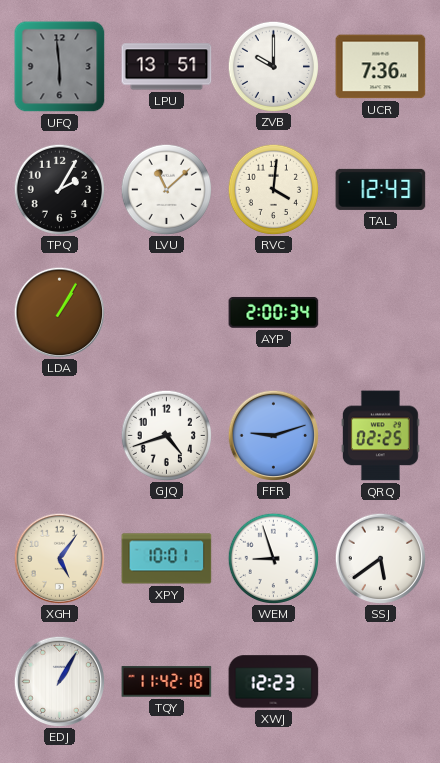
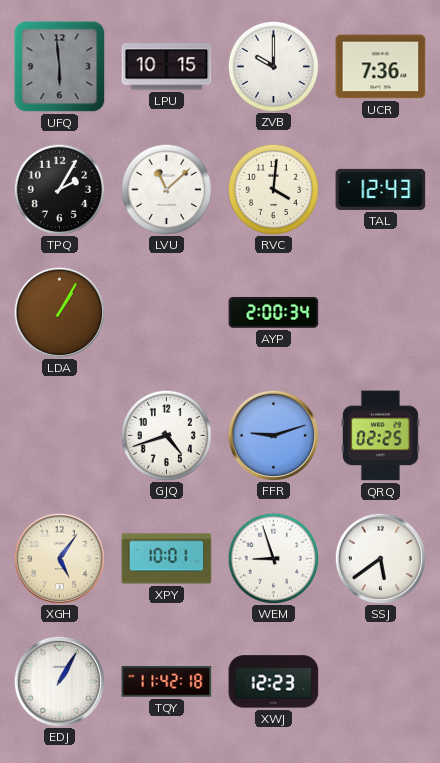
LPU: 13:51 -> 10:15
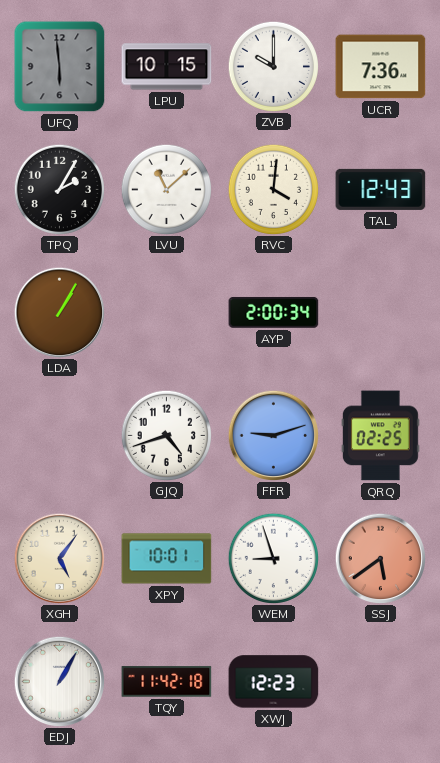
SSJ dial: white -> salmon
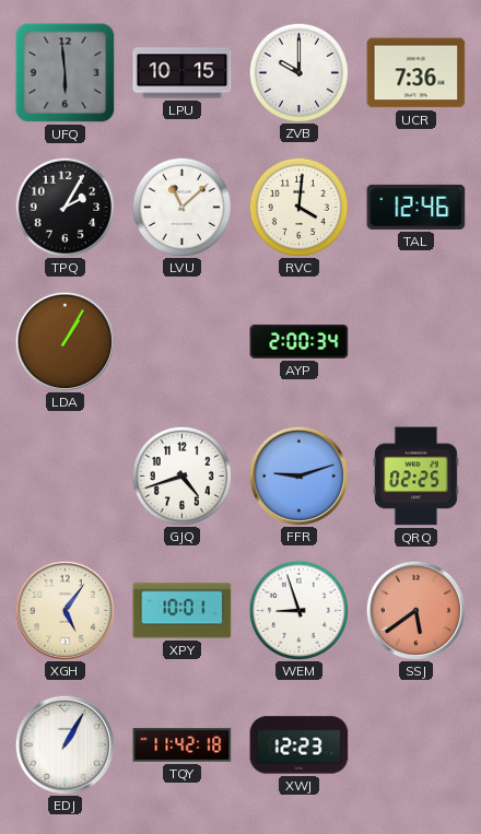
TAL: 12:43 -> 12:46
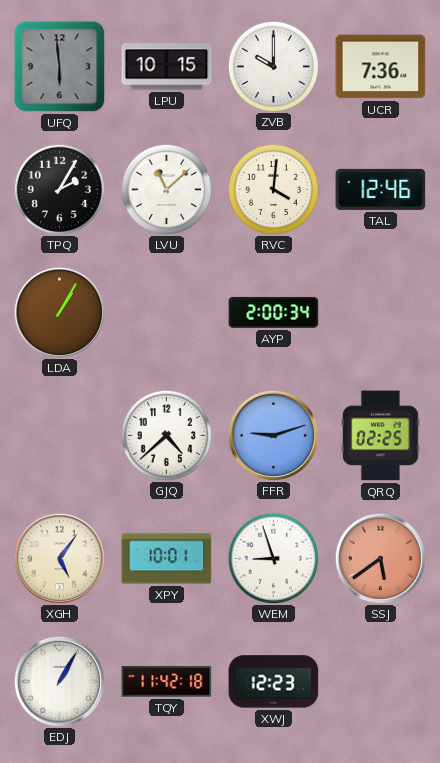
GJQ: 4:42 -> 4:38
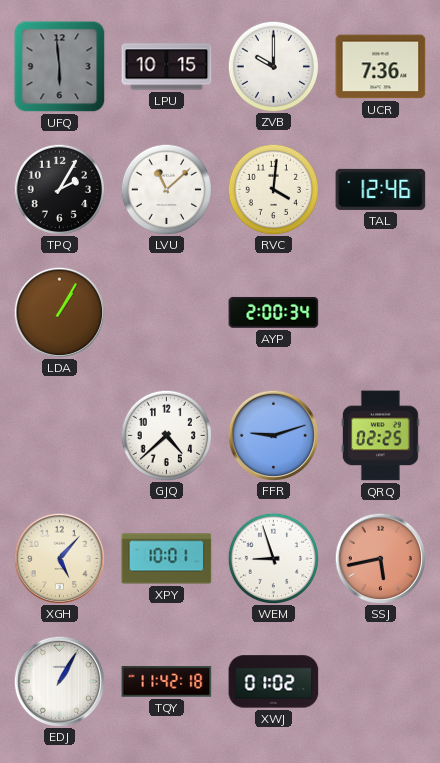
XGH: 5:06 -> 5:07
SSJ: 5:39 -> 5:43
XWJ: 12:23 -> 01:02
